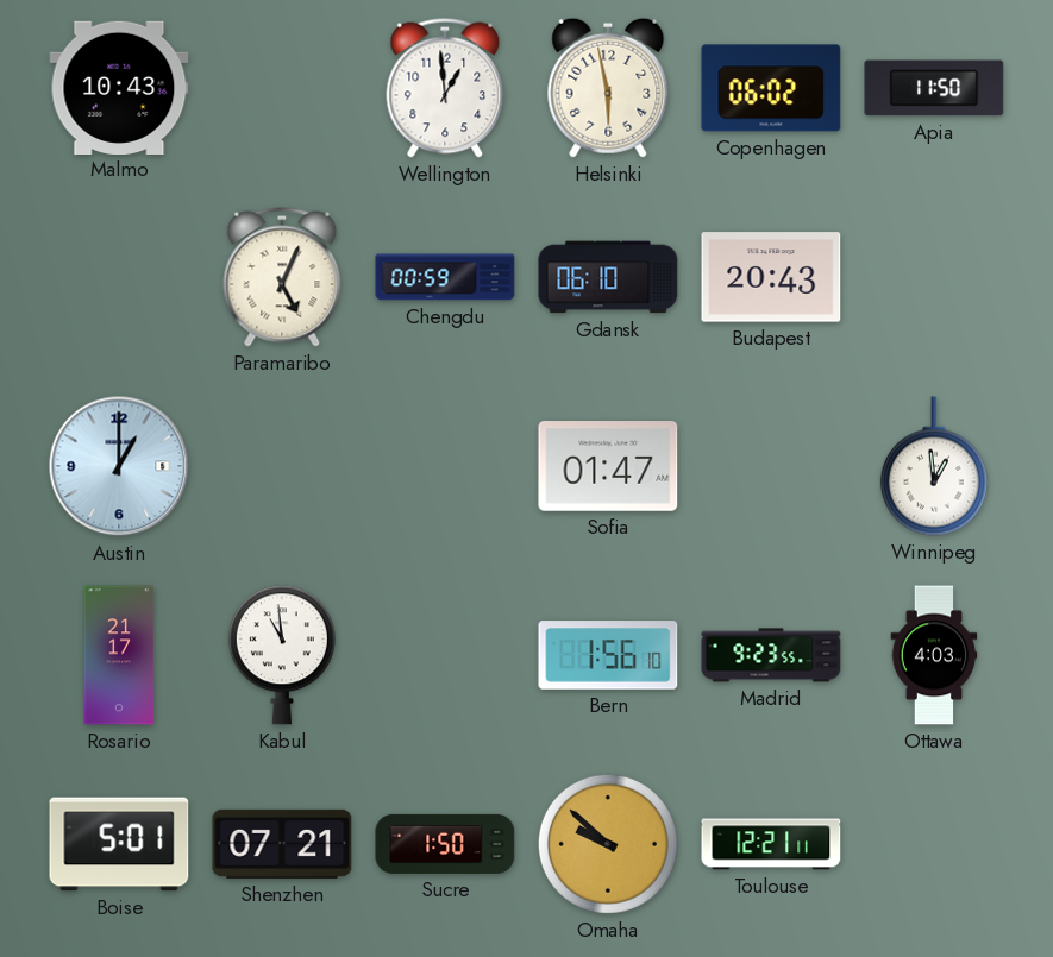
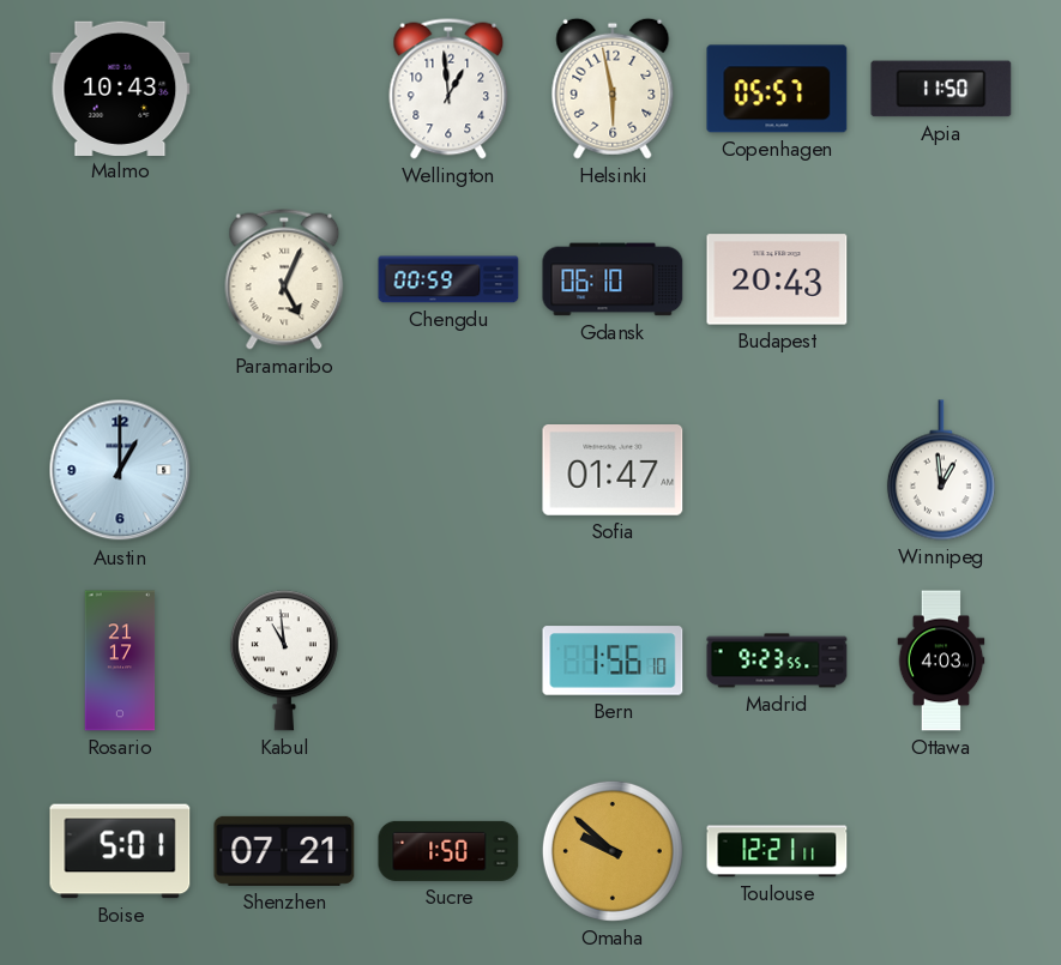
Copenhagen: 06:02 -> 05:57
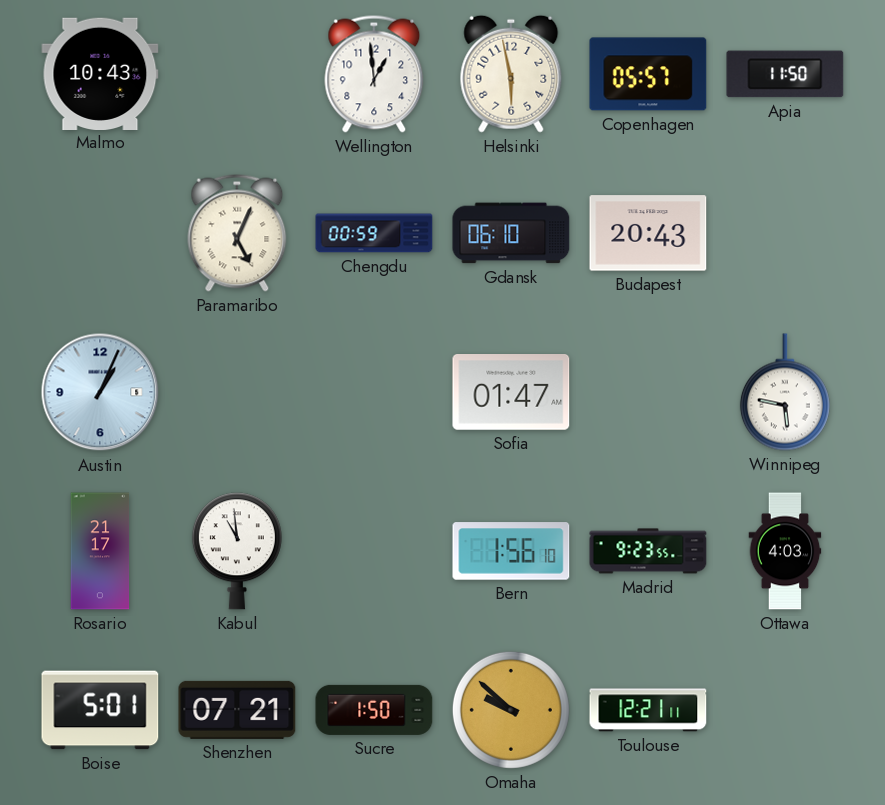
Austin: 1:00 -> 1:04
Winnipeg: 12:59 -> 5:47
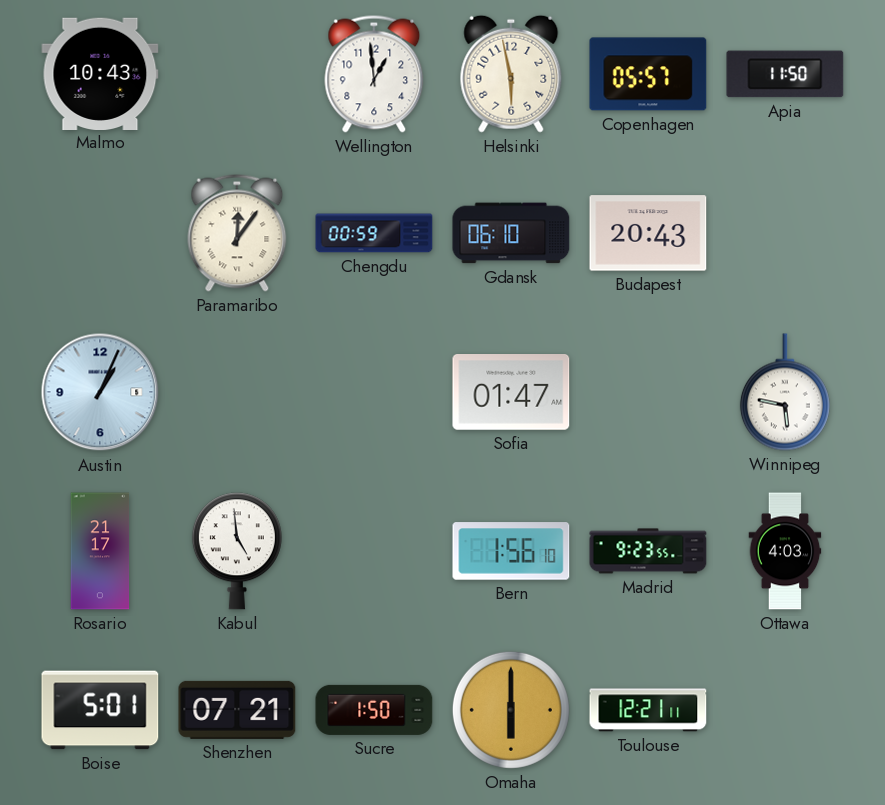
Paramaribo: 5:04 -> 12:06
Kabul: 10:59 -> 4:59
Omaha: 9:52 -> 6:00
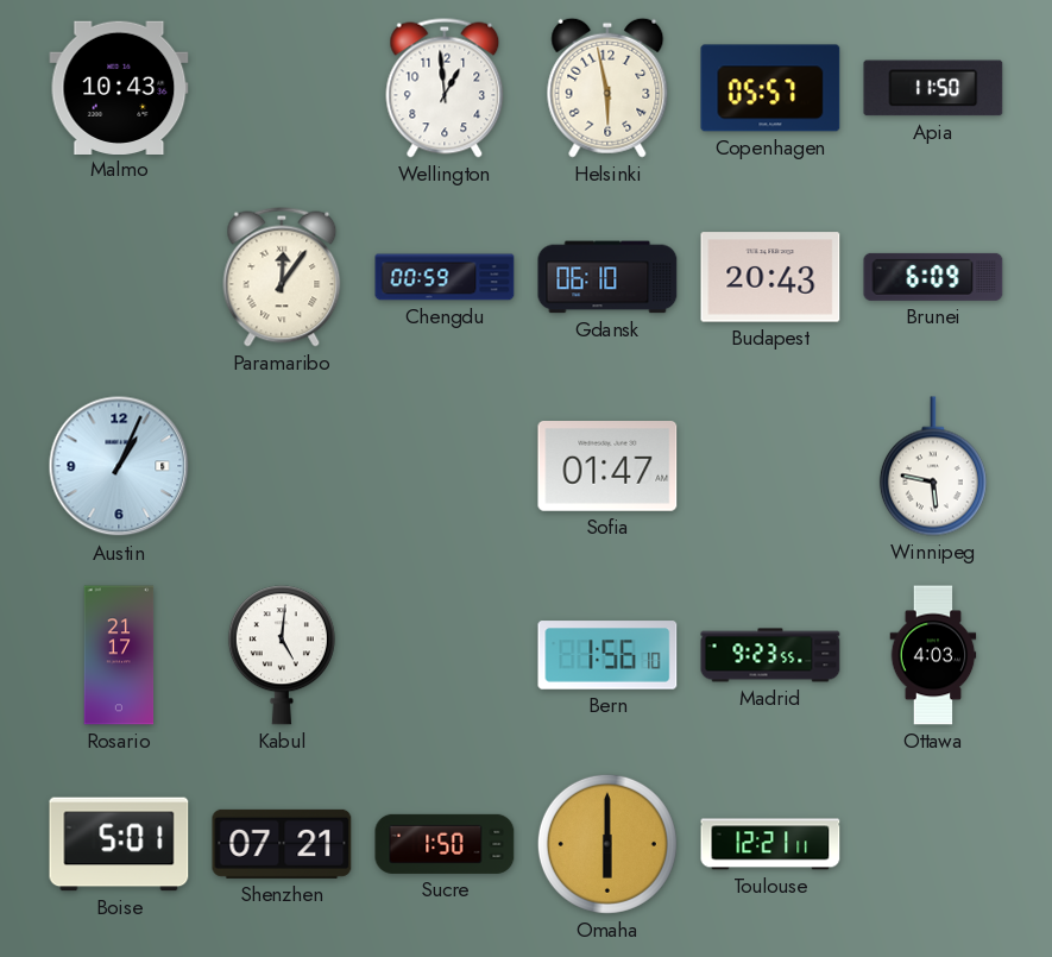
Brunei: none -> 6:09
Kabul: 4:59 -> 5:01
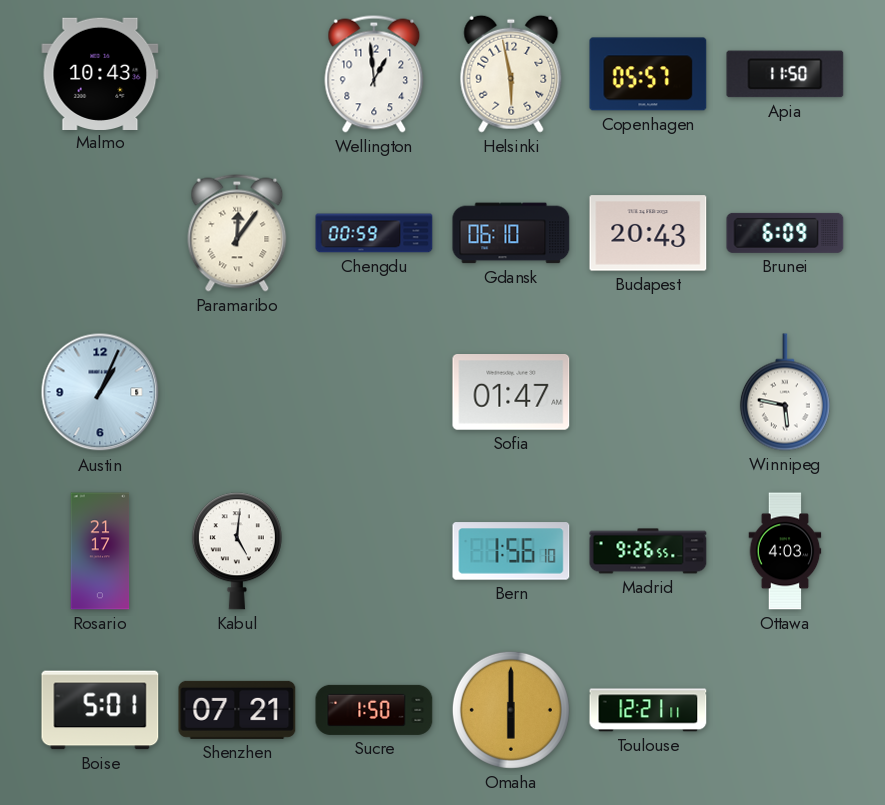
Madrid: 9:23 -> 9:26
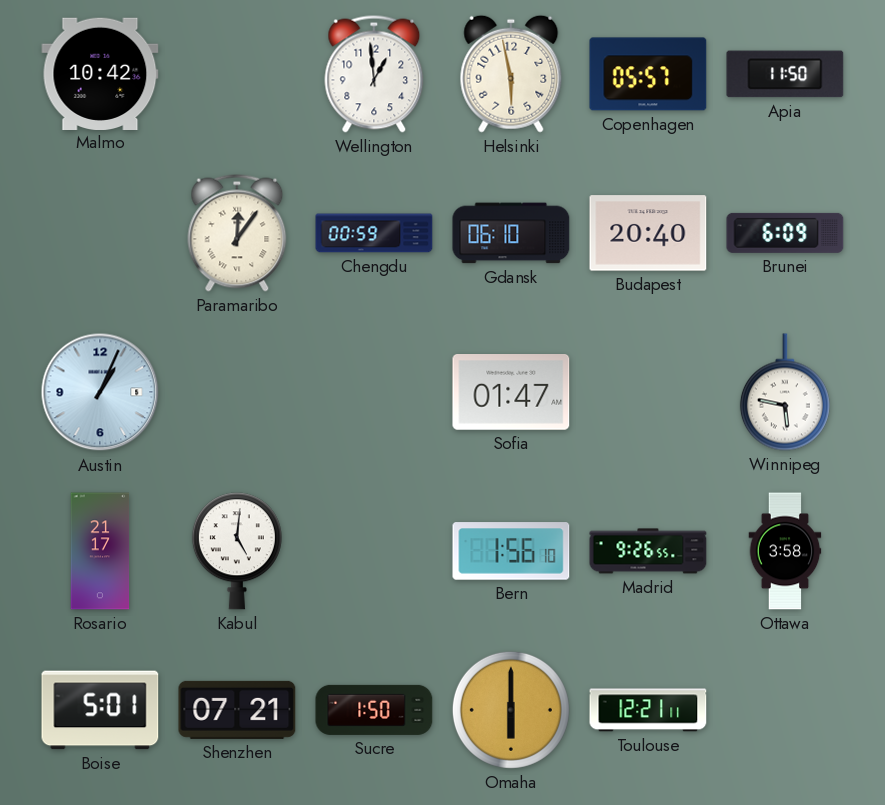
Malmo: 10:43 -> 10:42
Budapest: 20:43 -> 20:40
Ottawa: 4:03 -> 3:58
